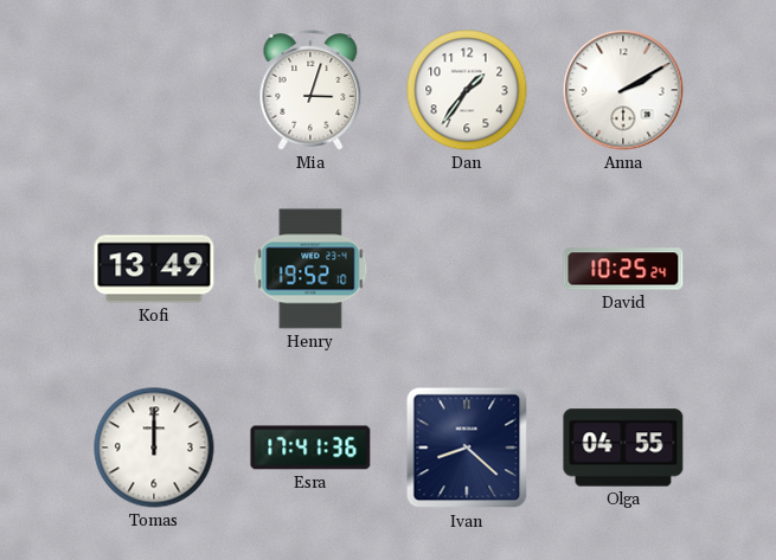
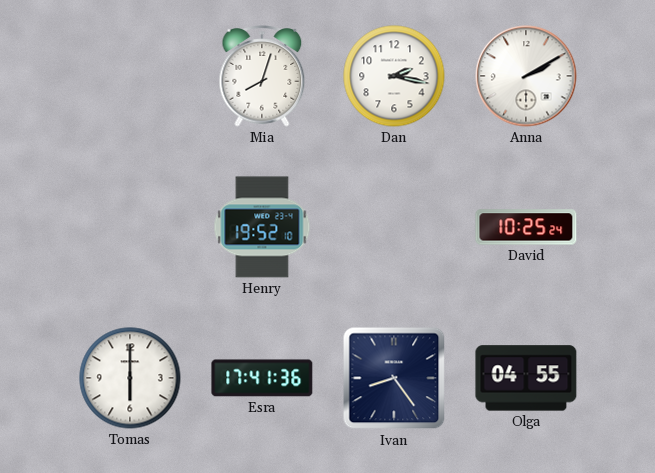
Mia: 3:03 -> 8:03
Dan: 1:36 -> 2:17
Kofi: 13:49 -> none
Tomas: 12:00 -> 6:00
Ivan: 8:22 -> 8:24
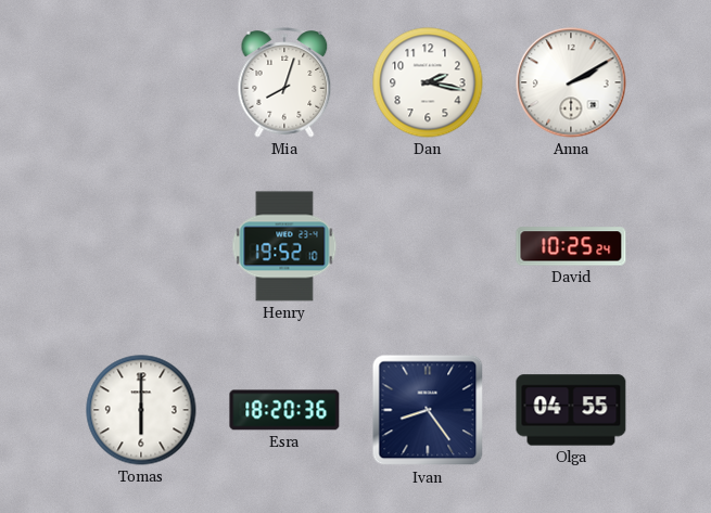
Esra: 17:41 -> 18:20
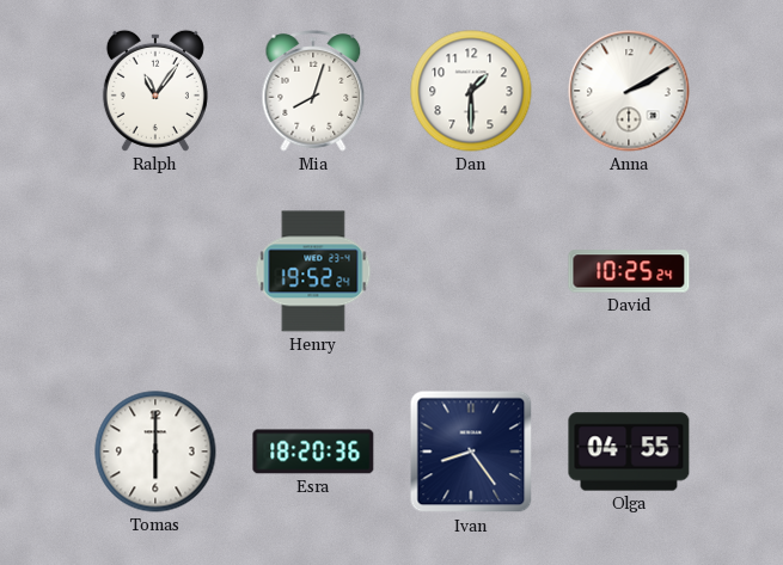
Ralph: none -> 11:06
Dan: 2:17 -> 1:30
Henry: 19:52:10 -> 19:52:24
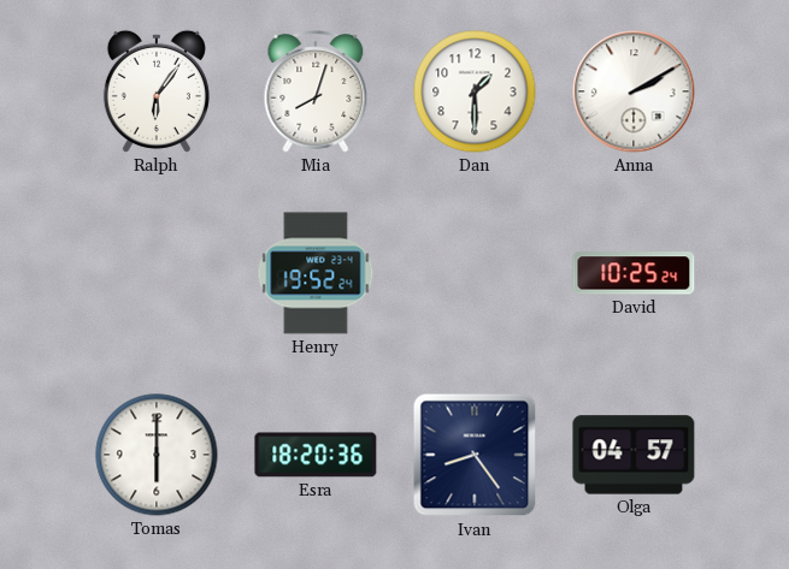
Ralph: 11:06 -> 6:06
Olga: 04:55 -> 04:57
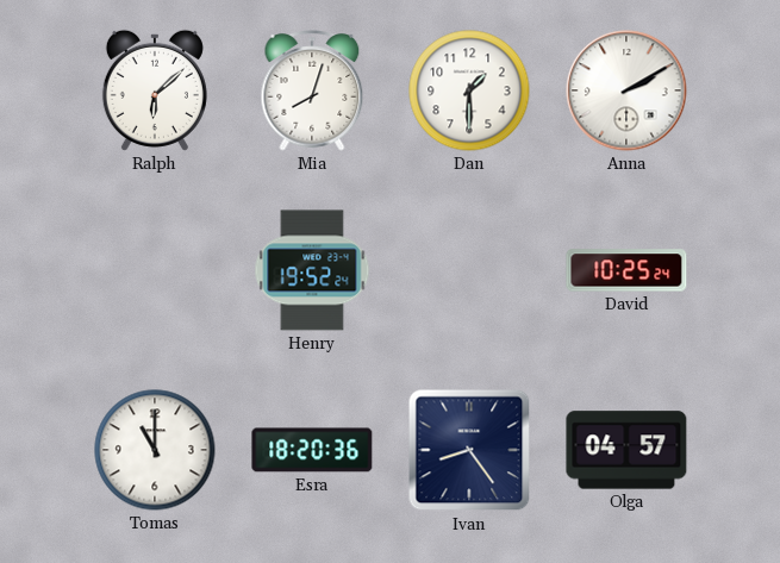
Ralph: 6:06 -> 6:08
Tomas: 6:00 -> 11:00
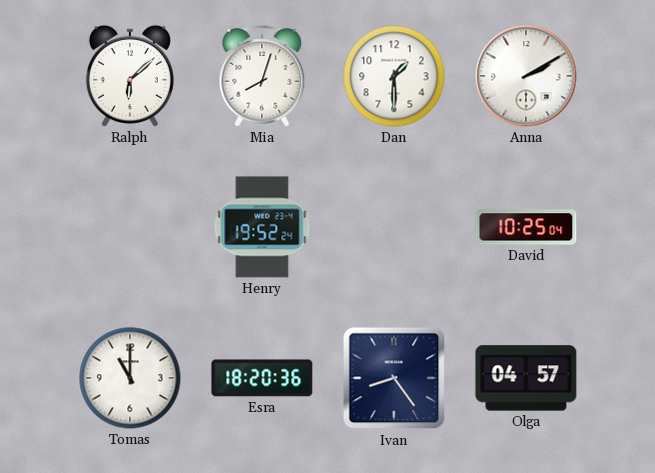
David: 10:25:24 -> 10:25:04
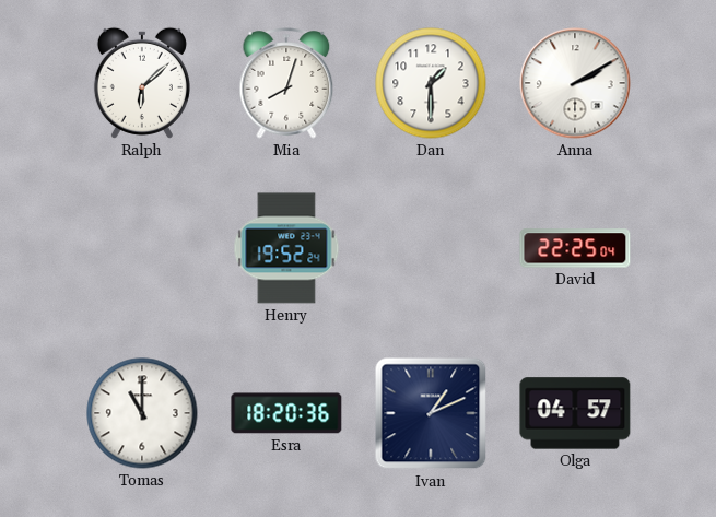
David: 10:25 -> 22:25
Ivan: 8:24 -> 1:11
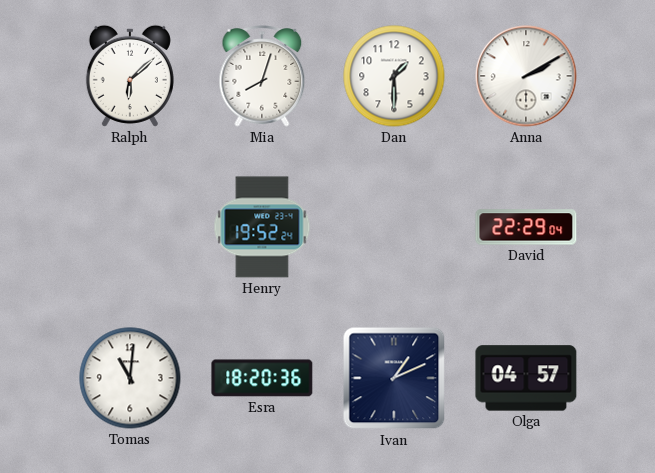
David: 22:25 -> 22:29
Tomas: 11:00 -> 11:01
